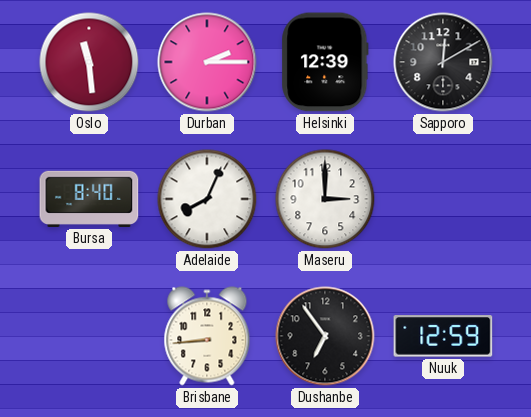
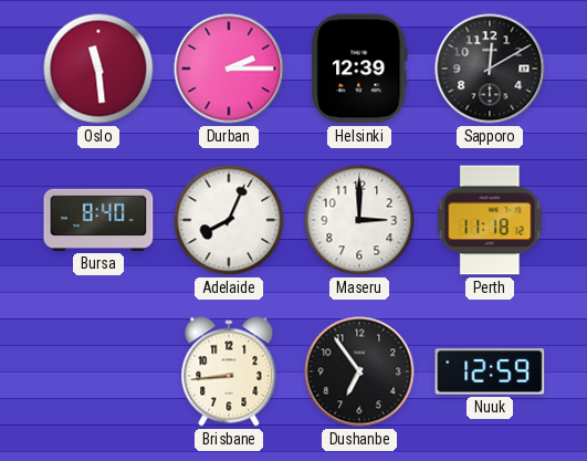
Perth: none -> 11:18
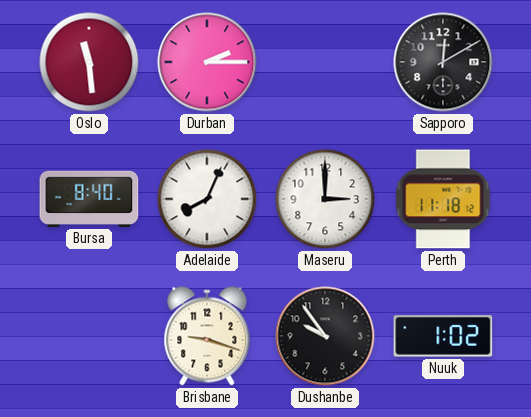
Helsinki: 12:39 -> none
Brisbane: 8:44 -> 9:18
Dushanbe: 6:54 -> 9:54
Nuuk: 12:59 -> 1:02
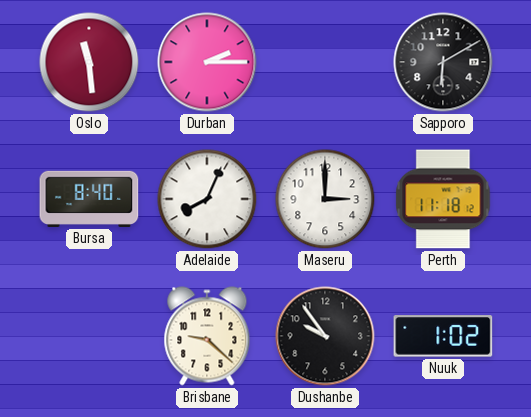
Sapporo: 12:10 -> 6:10
Brisbane: 9:18 -> 9:22
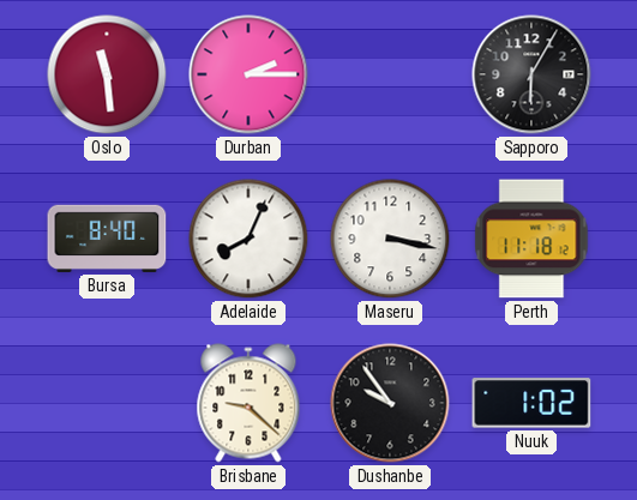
Sapporo: 6:10 -> 6:05
Maseru: 3:00 -> 3:17
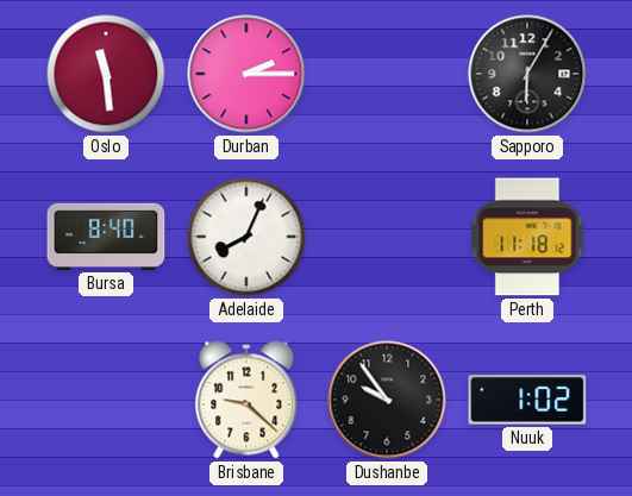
Maseru: 3:17 -> none
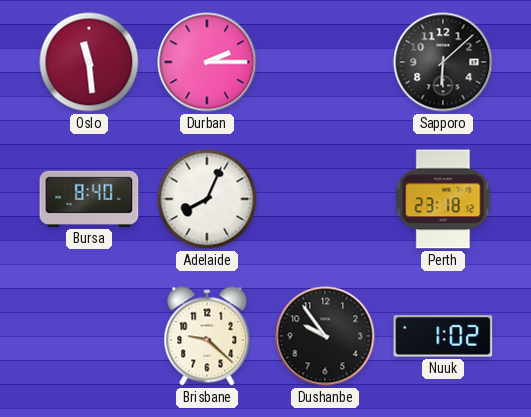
Sapporo: 6:05 -> 6:08
Perth: 11:18 -> 23:18
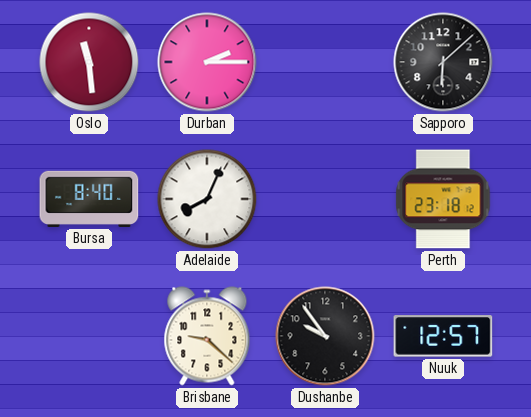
Nuuk: 1:02 -> 12:57
